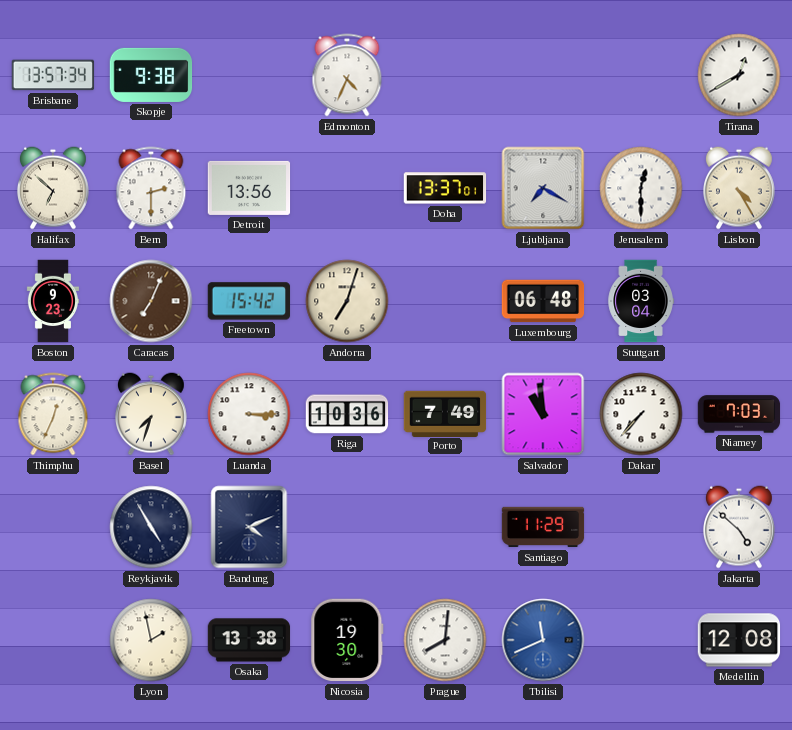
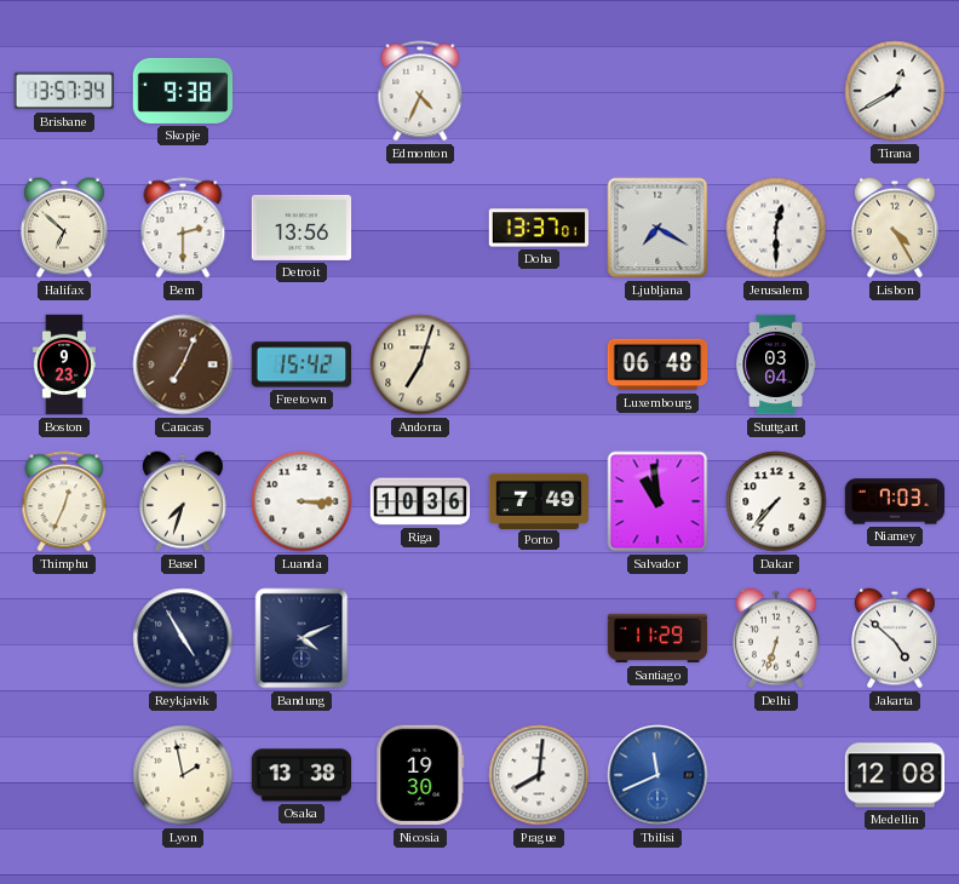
Delhi: none -> 6:33
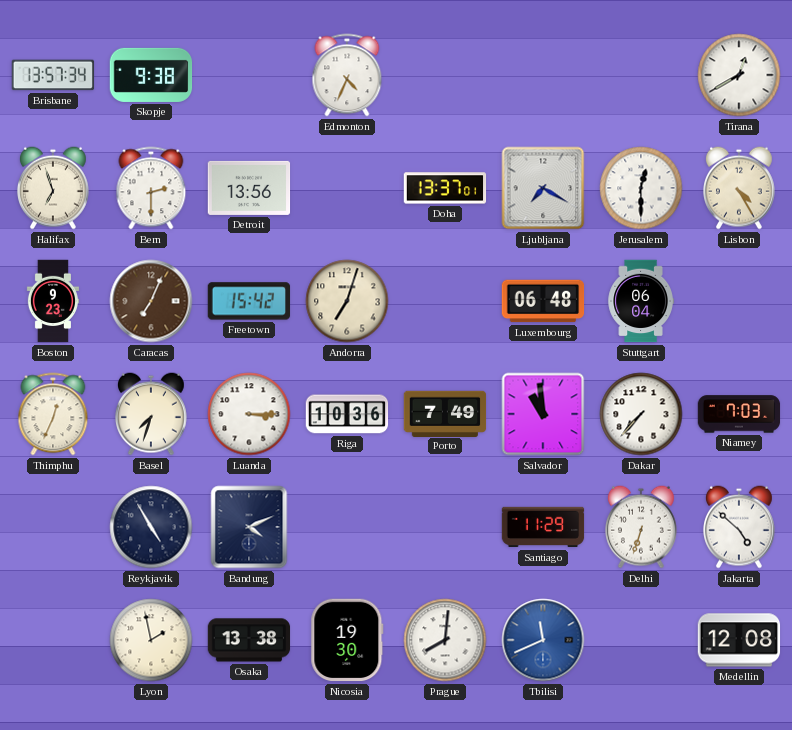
Halifax: 6:52 -> 6:57
Stuttgart: 03:04 -> 06:04
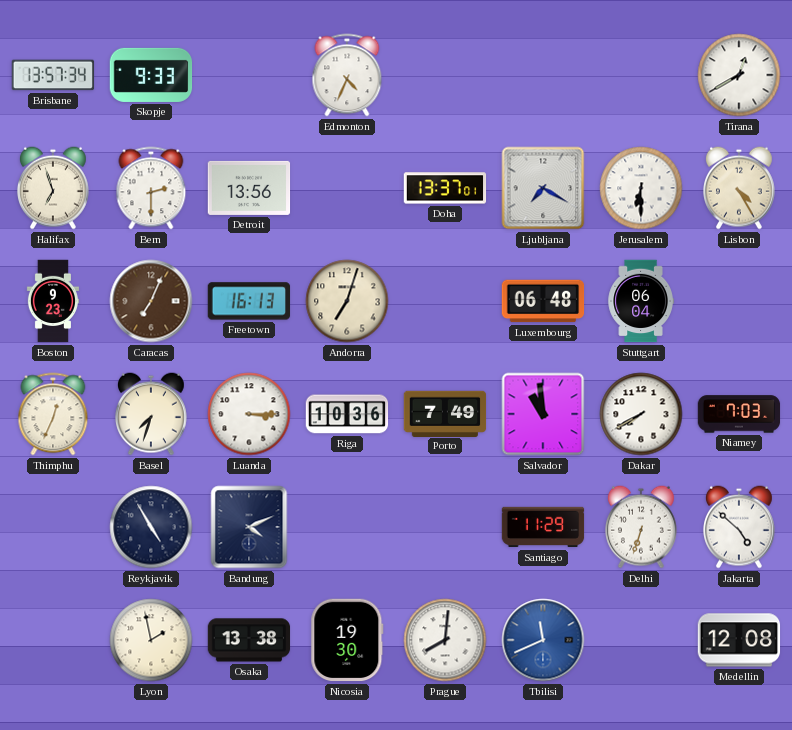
Skopje: 9:38 -> 9:33
Jerusalem: 12:30 -> 6:30
Freetown: 15:42 -> 16:13
Dakar: 7:37 -> 7:40
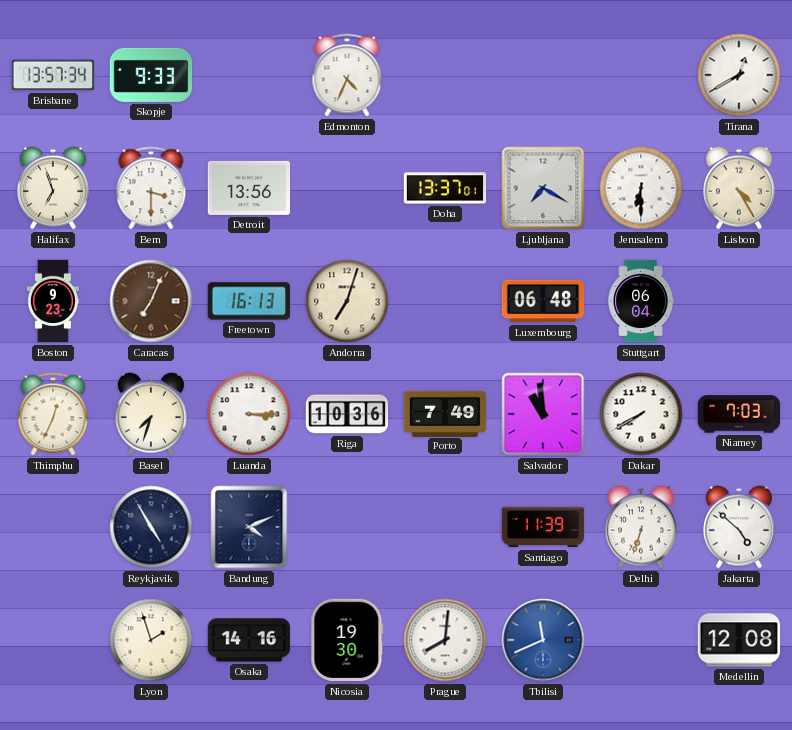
Bern: 2:30 -> 3:30
Santiago: 11:29 -> 11:39
Lyon: 1:58 -> 1:57
Osaka: 13:38 -> 14:16
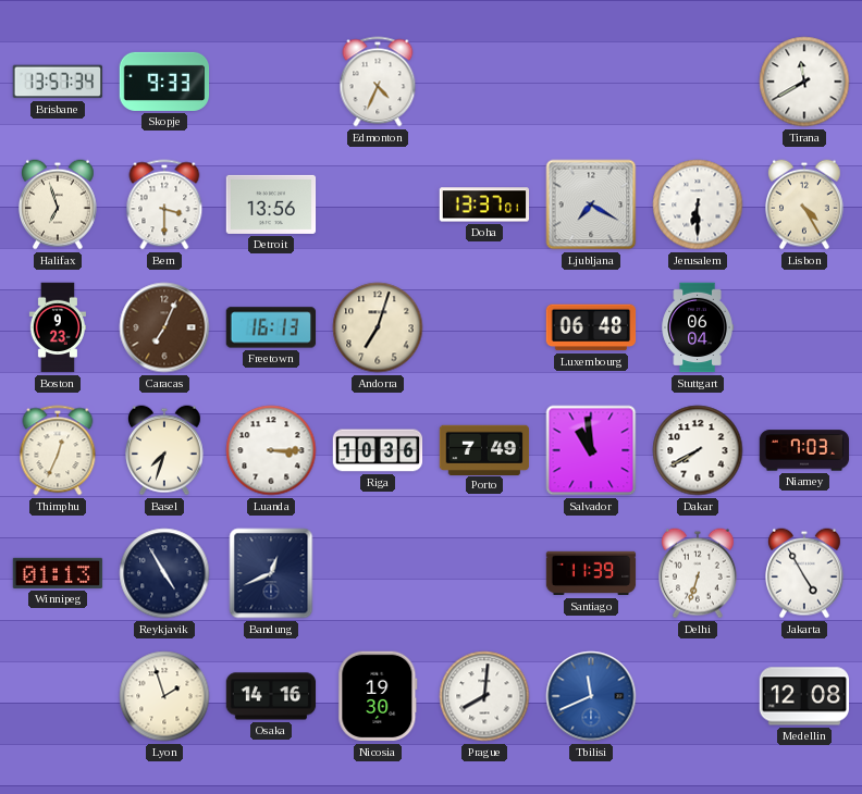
Tirana: 12:40 -> 11:40
Winnipeg: none -> 01:13
Bandung: 4:11 -> 12:41
Jakarta: 4:52 -> 4:55
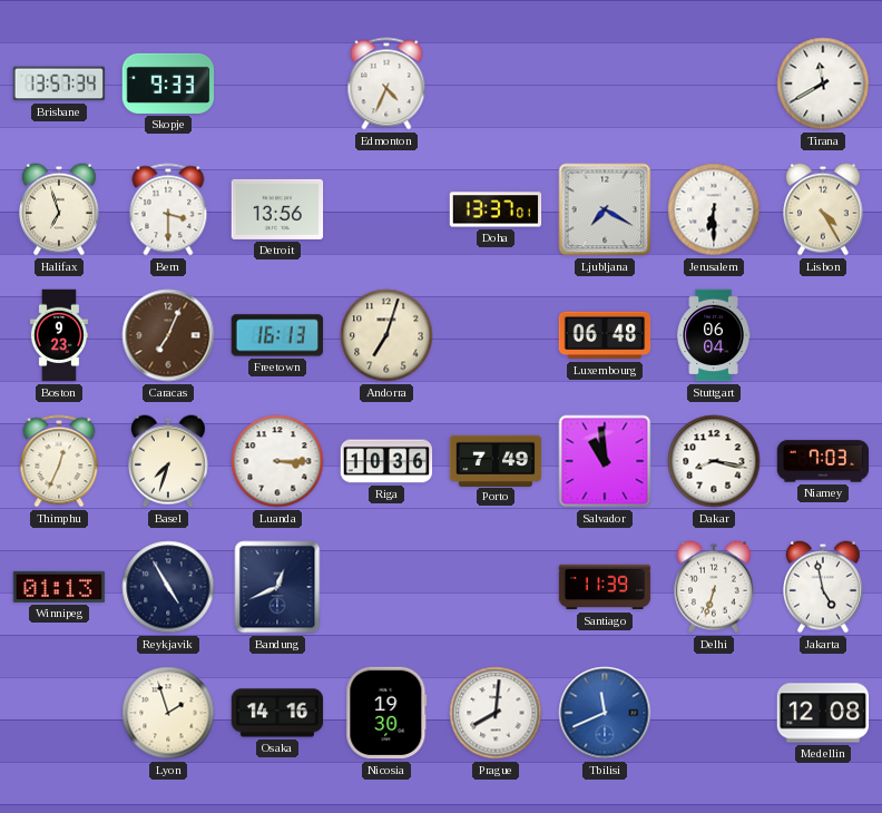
Dakar: 7:40 -> 8:17
Jakarta: 4:55 -> 4:58
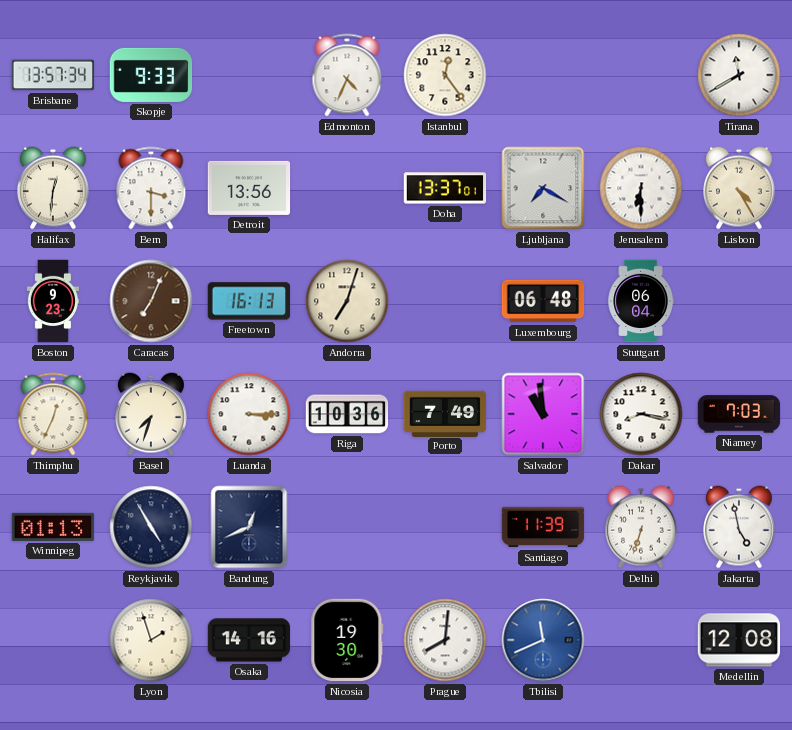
Istanbul: none -> 12:24
Halifax: 6:57 -> 12:31
